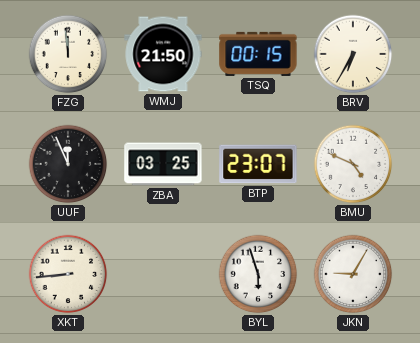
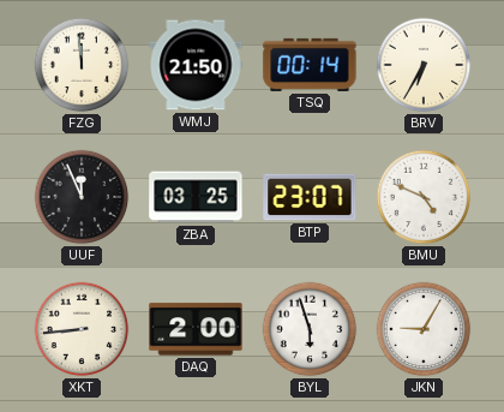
TSQ: 00:15 -> 00:14
DAQ: none -> 2:00
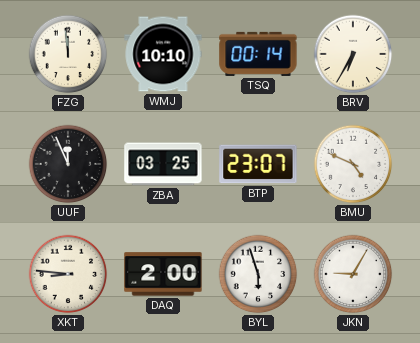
WMJ: 21:50 -> 10:10
XKT: 8:44 -> 8:46
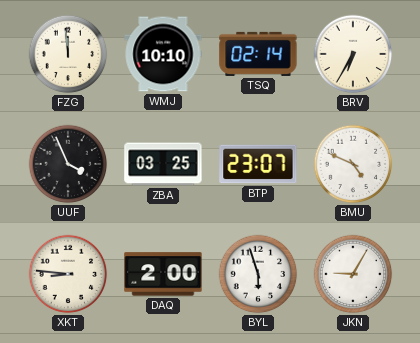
TSQ: 00:14 -> 02:14
UUF: 11:56 -> 3:56
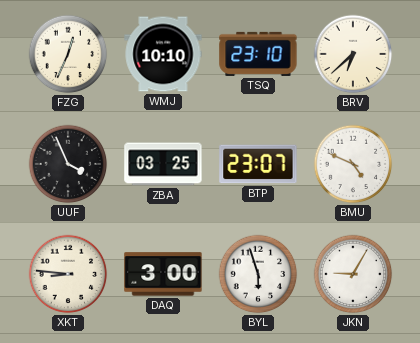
FZG: 11:59 -> 12:34
TSQ: 02:14 -> 23:10
BRV: 6:35 -> 6:38
DAQ: 2:00 -> 3:00
